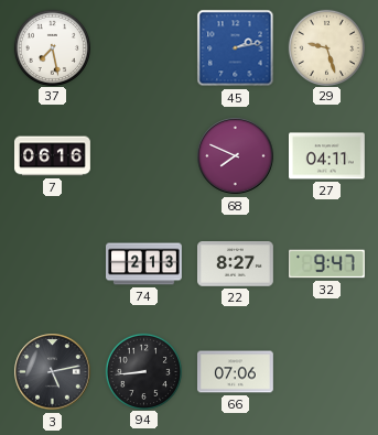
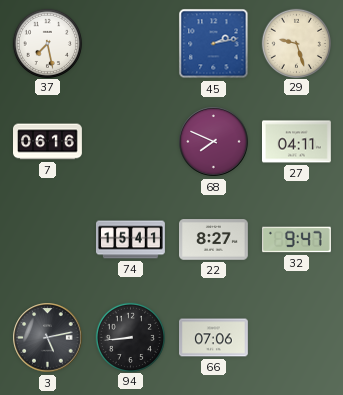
74: 2:13 -> 15:41
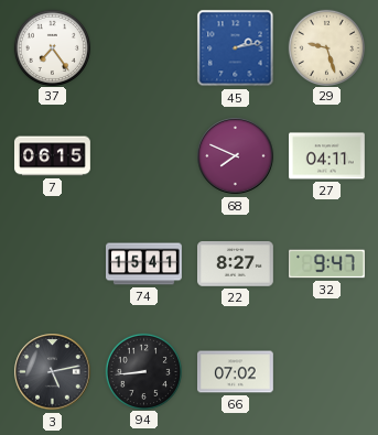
37: 7:28 -> 7:24
7: 06:16 -> 06:15
66: 07:06 -> 07:02
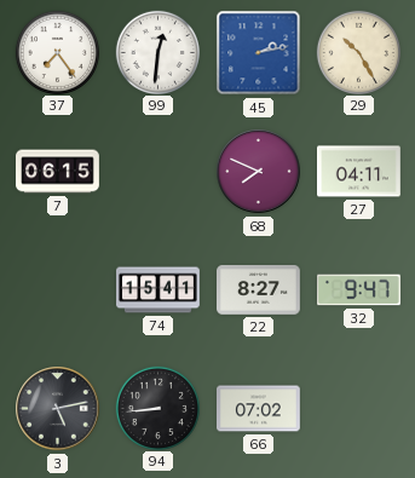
99: none -> 12:31
29: 9:27 -> 10:25
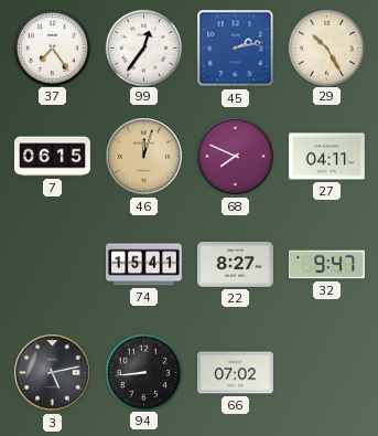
99: 12:31 -> 12:36
46: none -> 12:03
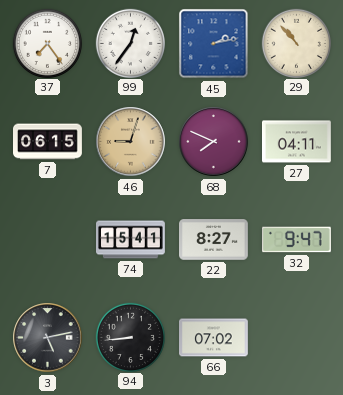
29: 10:25 -> 10:53
46: 12:03 -> 9:03
